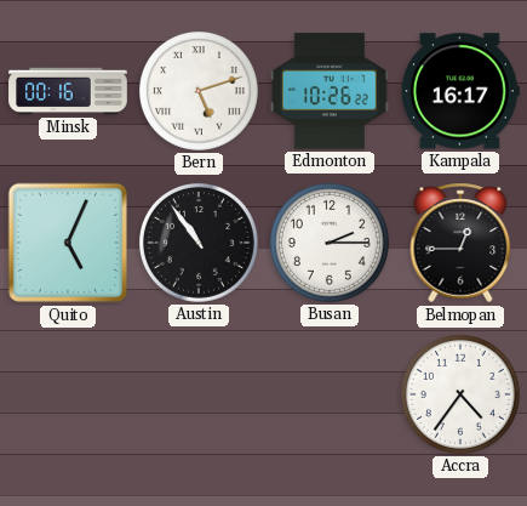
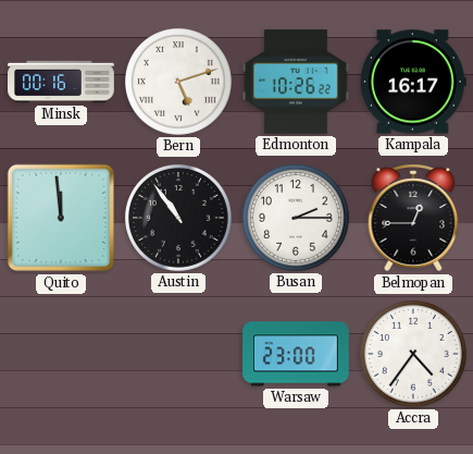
Quito: 5:04 -> 11:59
Warsaw: none -> 23:00
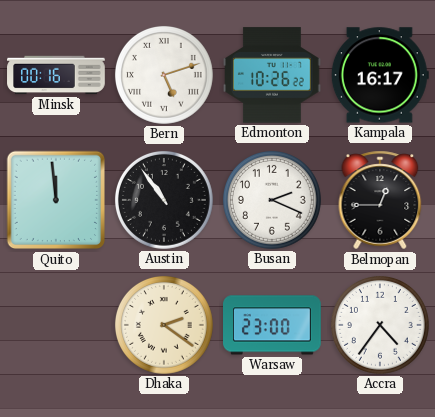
Busan: 2:15 -> 2:19
Dhaka: none -> 2:21
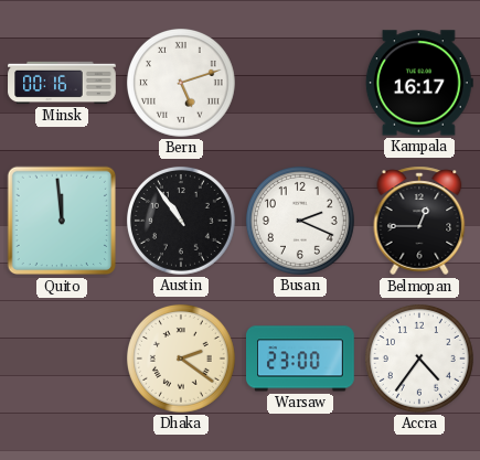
Edmonton: 10:26 -> none
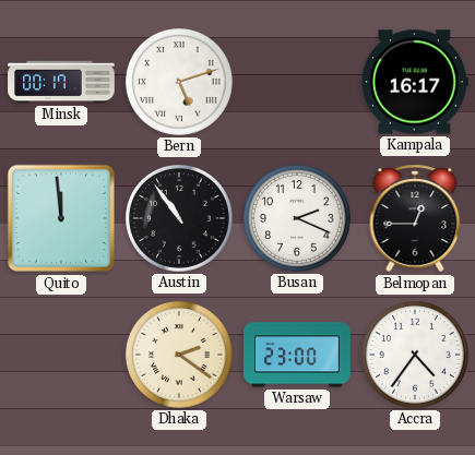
Minsk: 00:16 -> 00:17
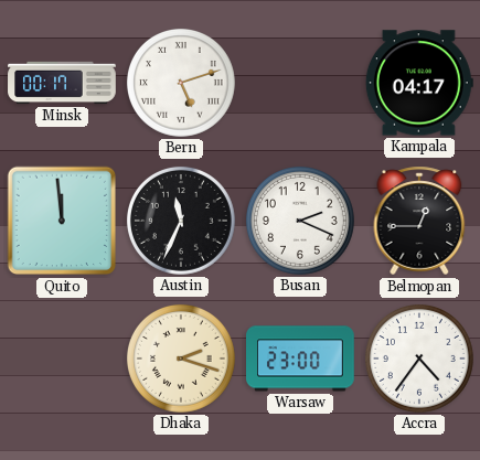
Kampala: 16:17 -> 04:17
Austin: 10:54 -> 11:34
Dhaka: 2:21 -> 2:18
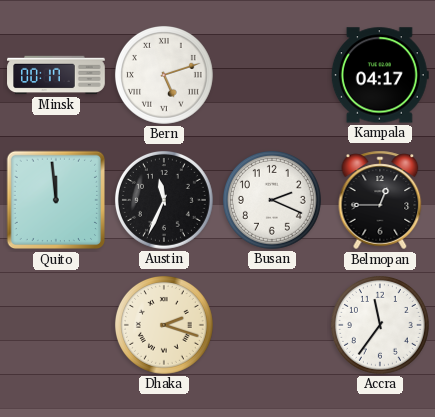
Warsaw: 23:00 -> none
Accra: 4:36 -> 11:36
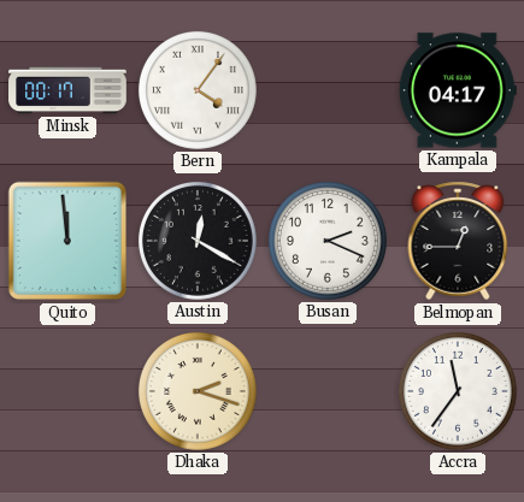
Bern: 5:12 -> 4:06
Austin: 11:34 -> 12:20
